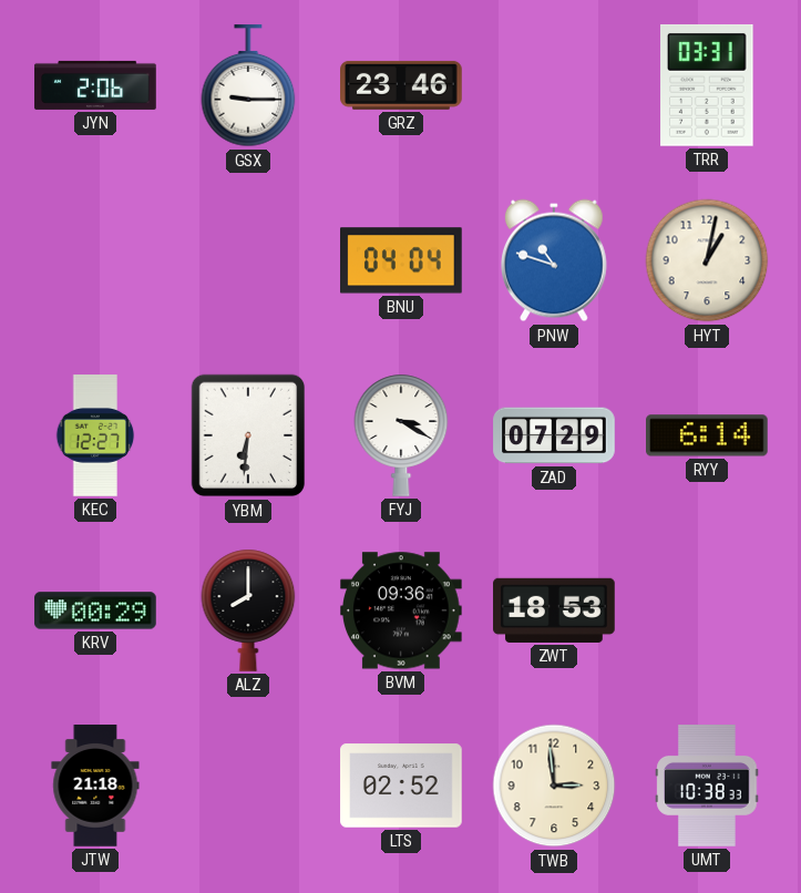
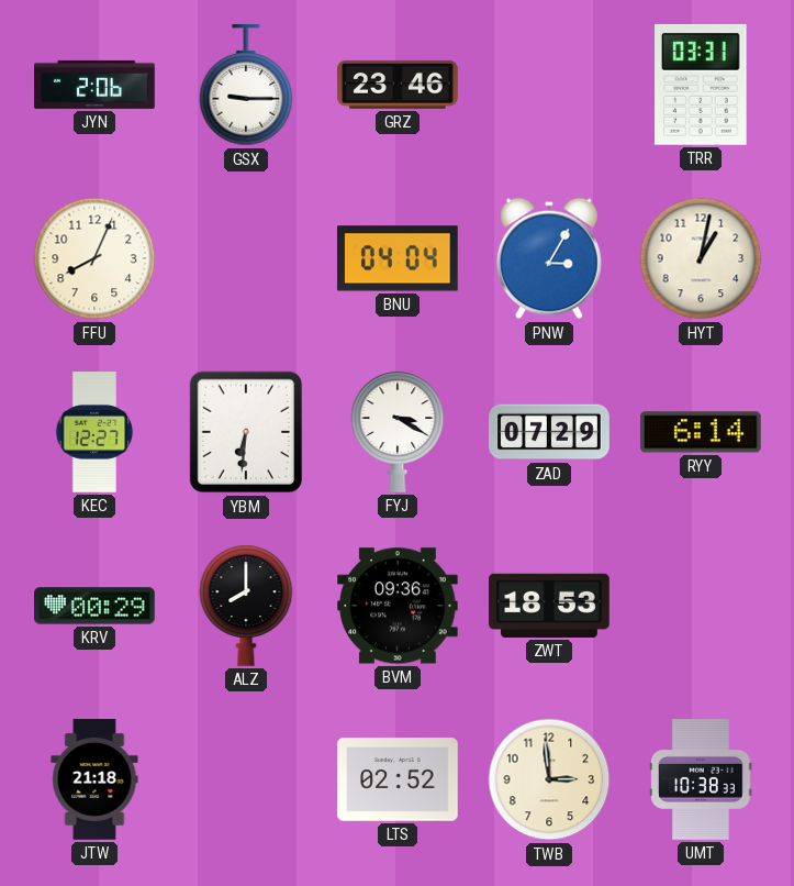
FFU: none -> 8:04
PNW: 10:48 -> 3:05
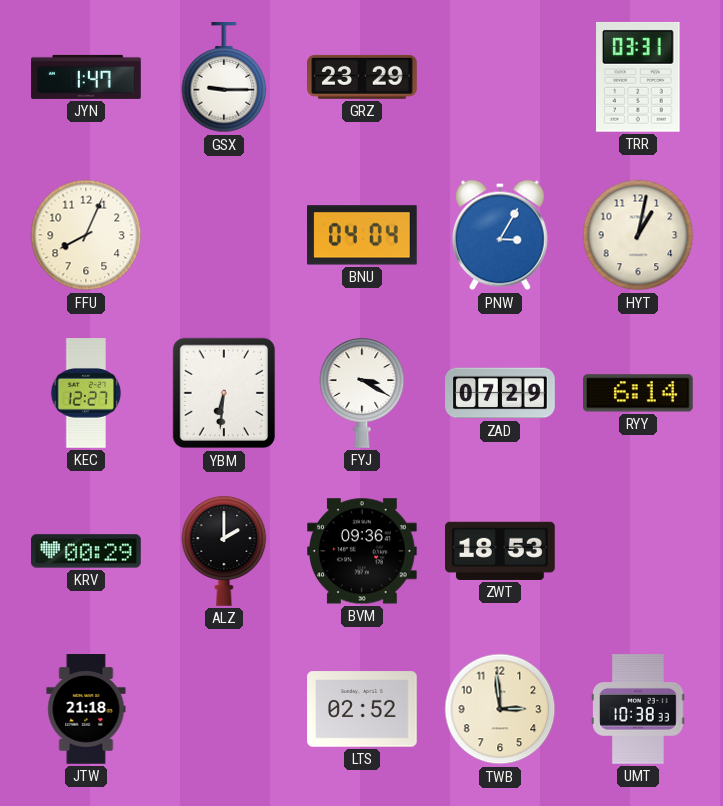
JYN: 2:06 -> 1:47
GRZ: 23:46 -> 23:29
ALZ: 8:00 -> 2:00
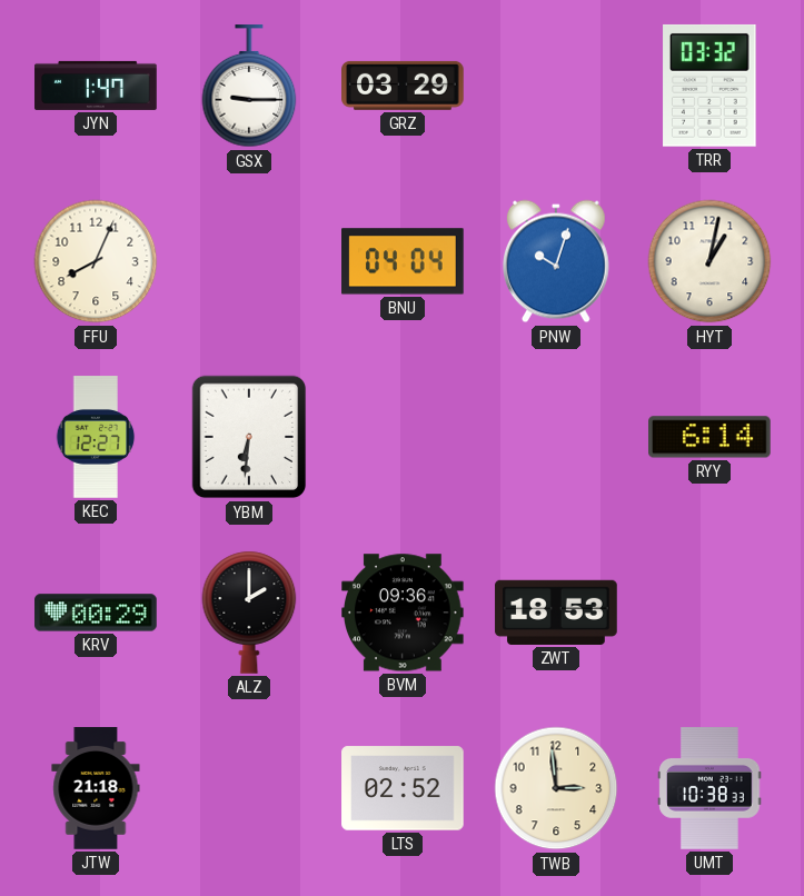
GRZ: 23:29 -> 03:29
TRR: 03:31 -> 03:32
PNW: 3:05 -> 10:03
FYJ: 3:20 -> none
ZAD: 07:29 -> none
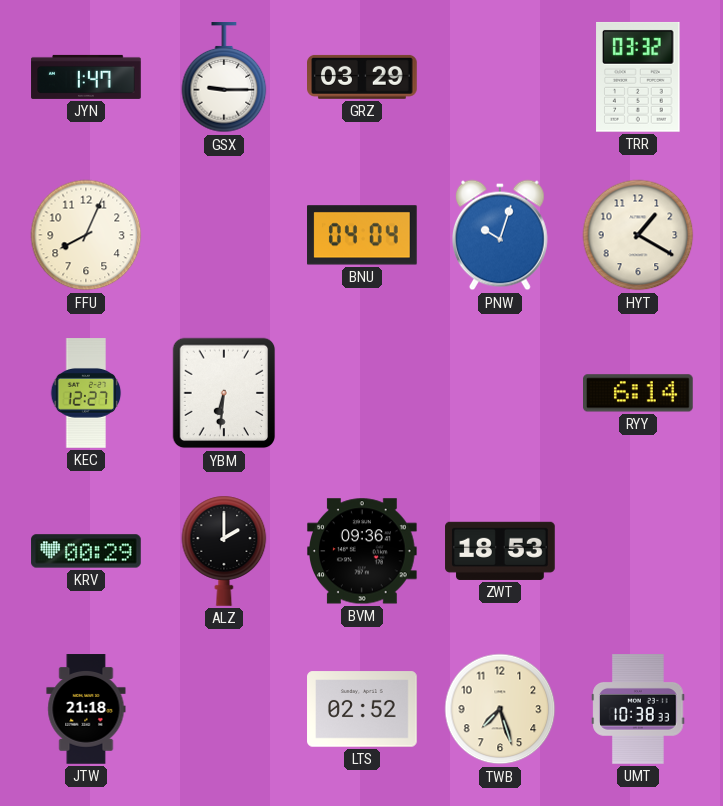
HYT: 1:02 -> 1:20
TWB: 2:59 -> 7:27
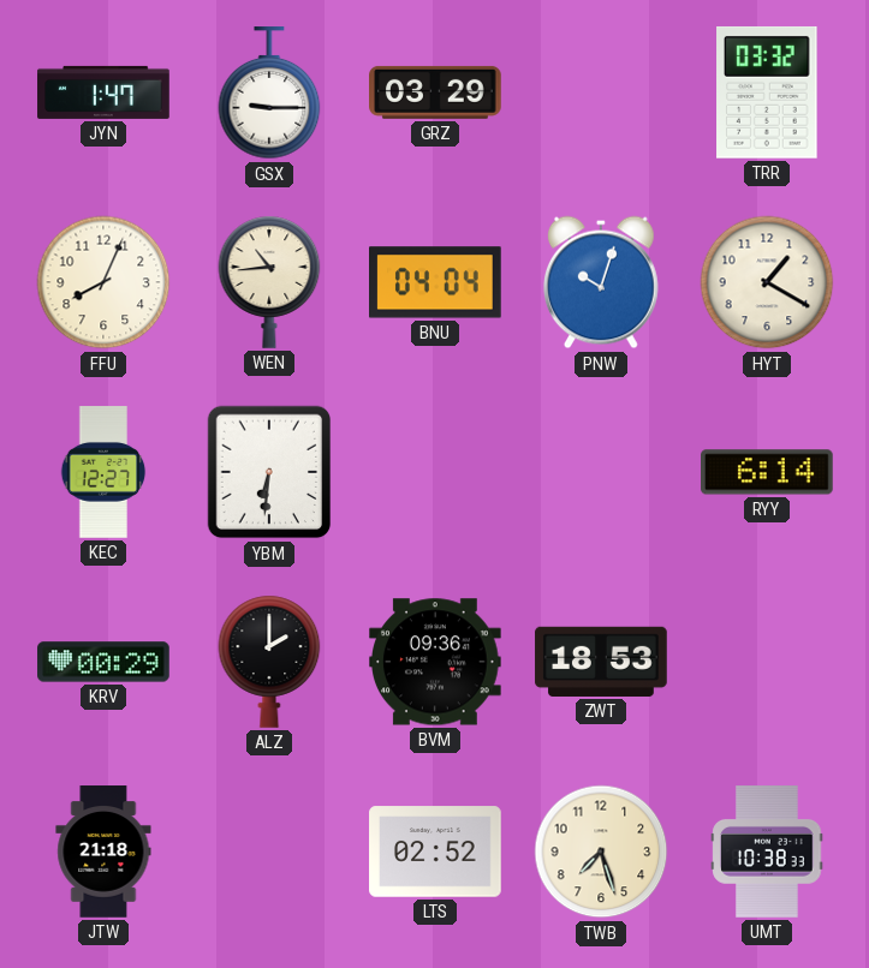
WEN: none -> 10:44
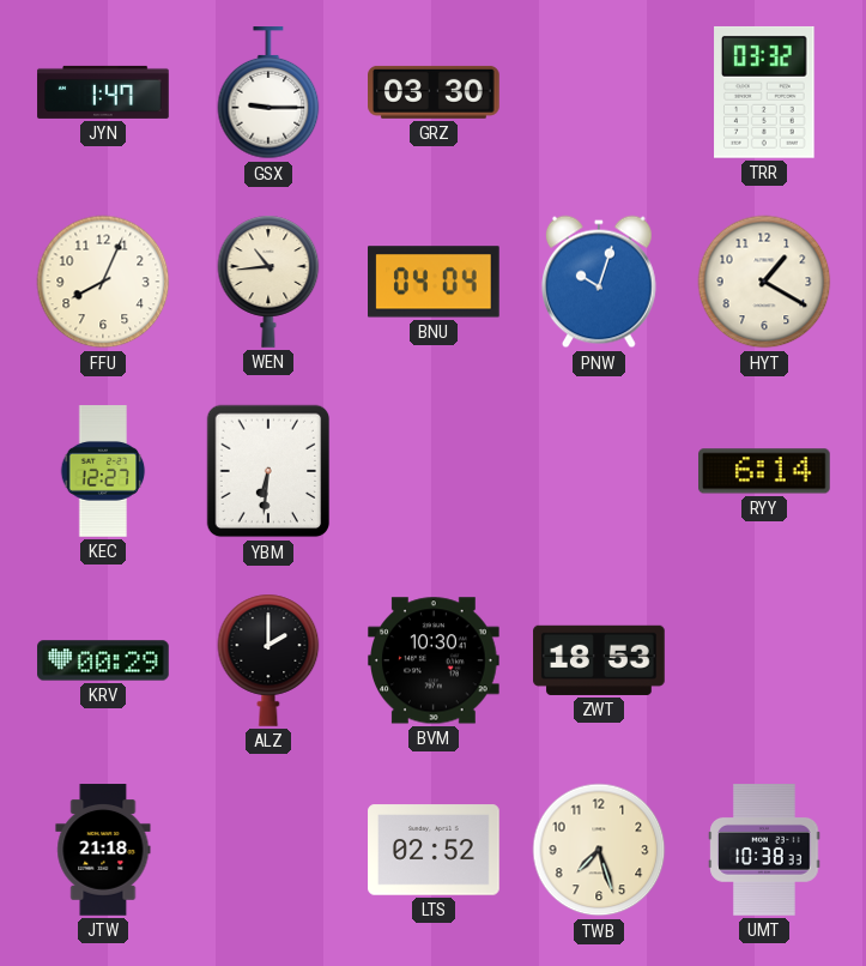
GRZ: 03:29 -> 03:30
BVM: 09:36 -> 10:30
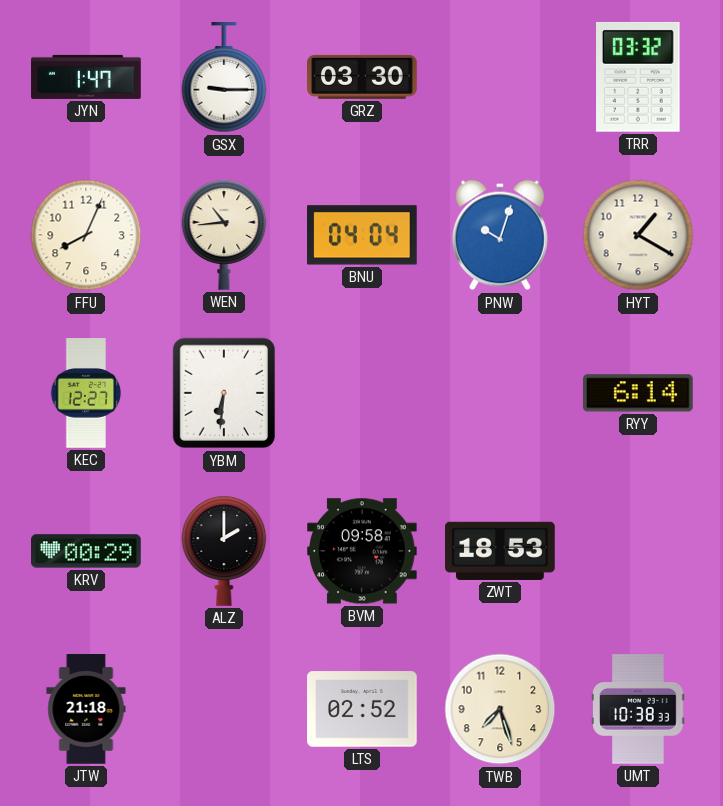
BVM: 10:30 -> 09:58
